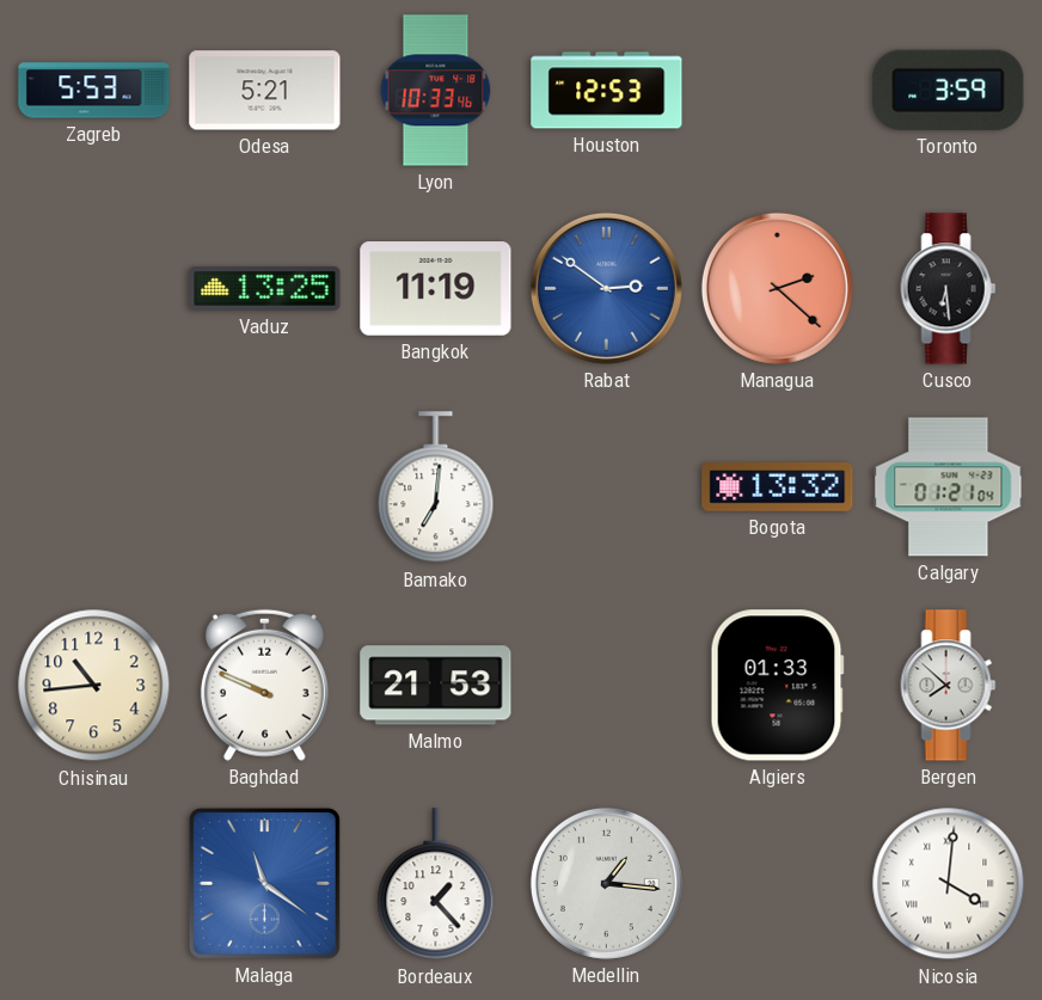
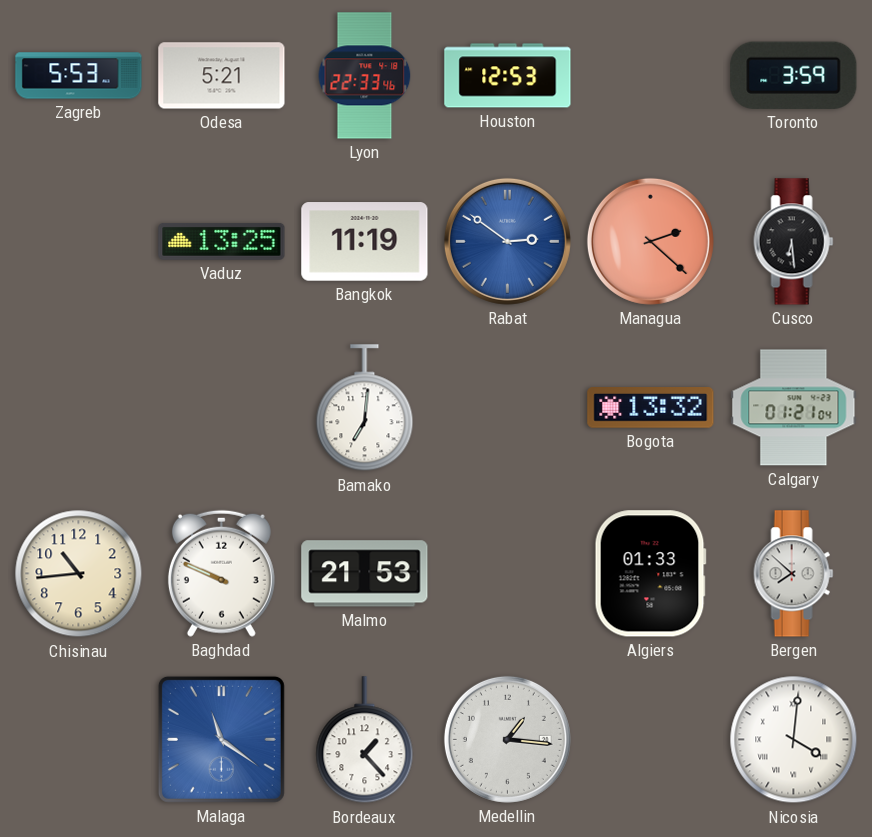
Lyon: 10:33 -> 22:33
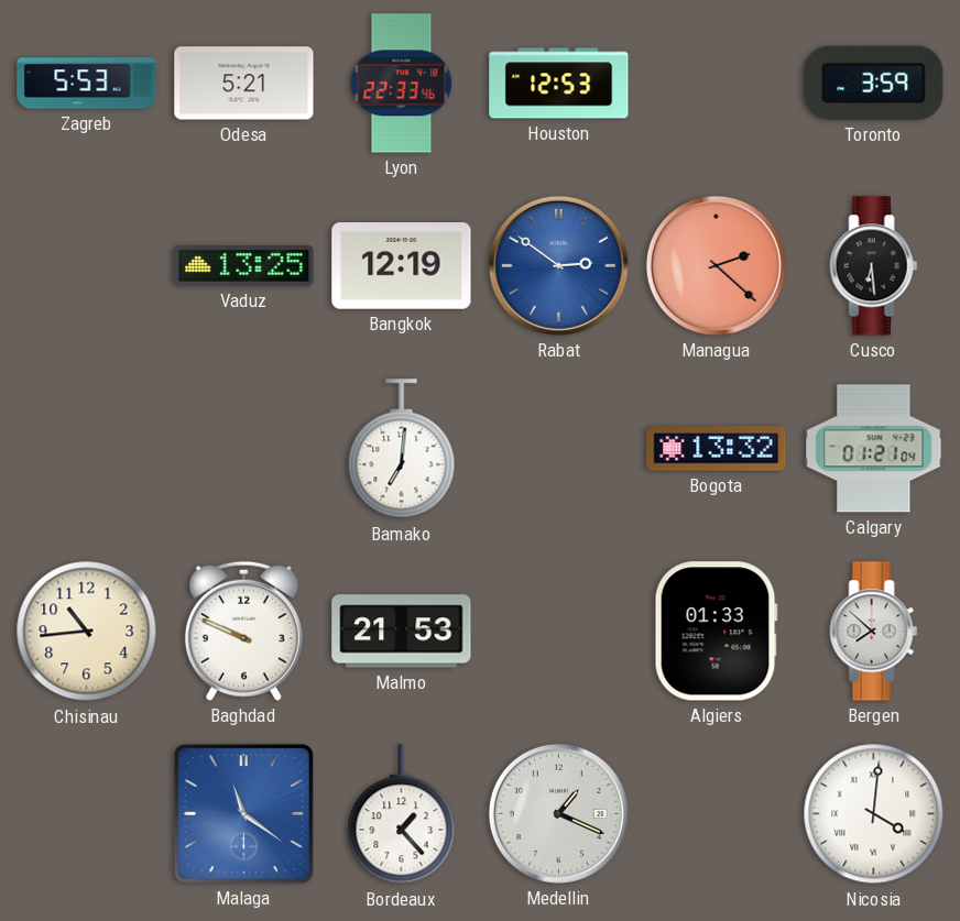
Bangkok: 11:19 -> 12:19
Medellin: 1:16 -> 1:19
